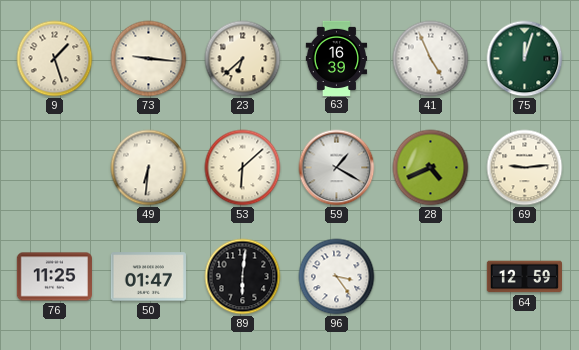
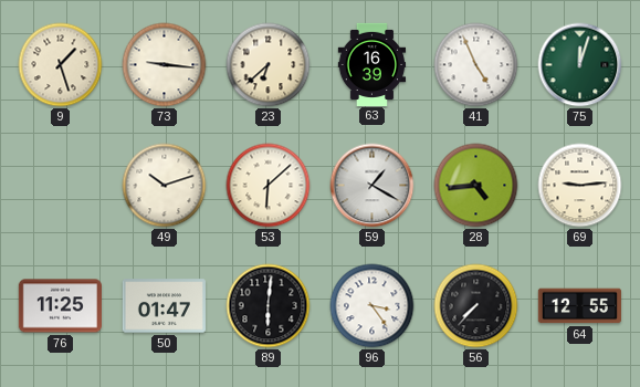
49: 6:31 -> 10:12
28: 4:41 -> 4:44
56: none -> 7:37
64: 12:59 -> 12:55
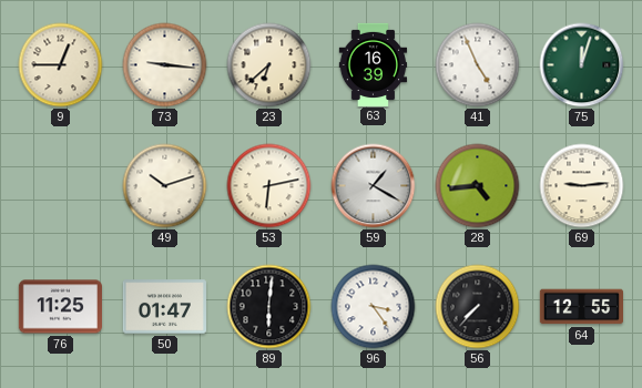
9: 1:27 -> 12:45
53: 6:08 -> 6:13
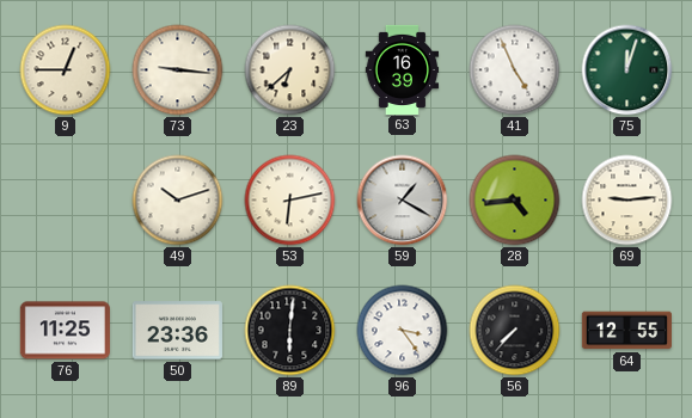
50: 01:47 -> 23:36
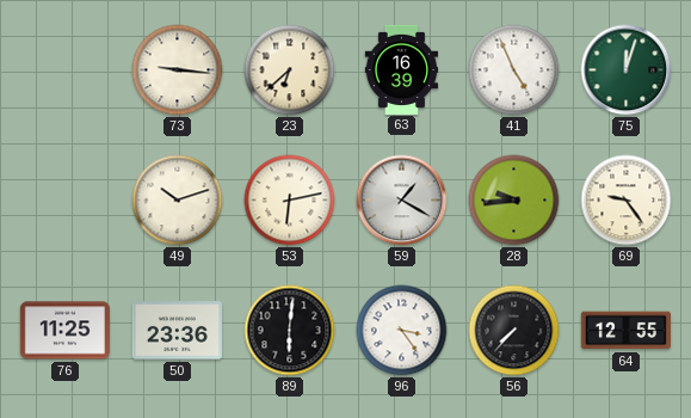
9: 12:45 -> none
28: 4:44 -> 9:44
69: 9:14 -> 9:24
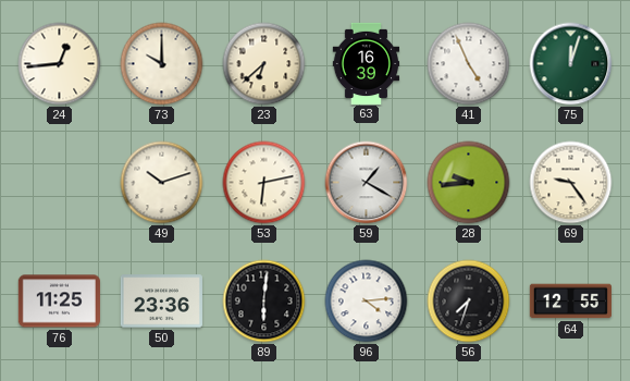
24: none -> 12:44
73: 9:16 -> 10:00
96: 3:24 -> 4:14
56: 7:37 -> 7:33
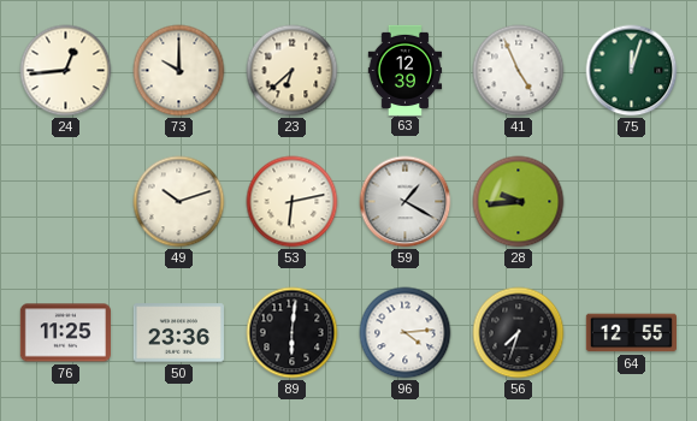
63: 16:39 -> 12:39
69: 9:24 -> none
